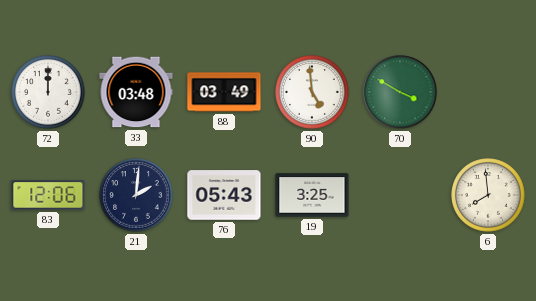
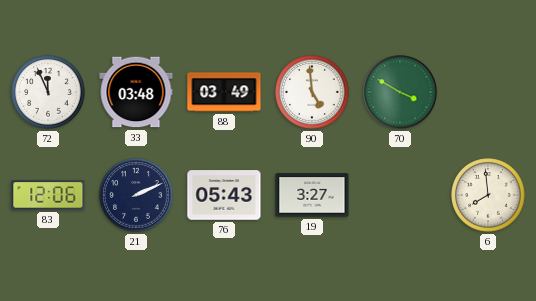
72: 12:00 -> 11:56
21: 2:01 -> 2:11
19: 3:25 -> 3:27
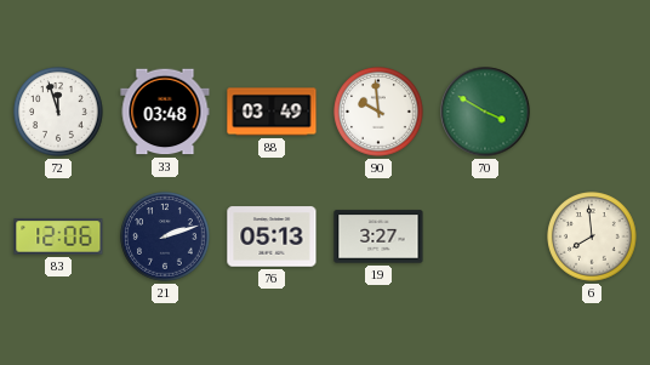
72: 11:56 -> 11:57
90: 4:59 -> 9:59
21: 2:11 -> 2:12
76: 05:43 -> 05:13
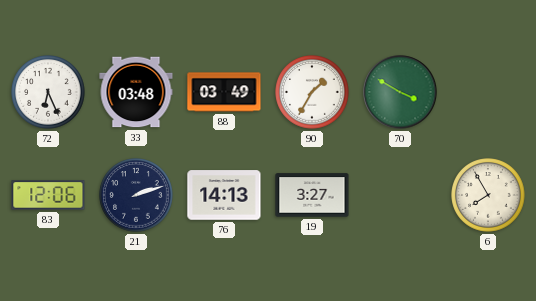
72: 11:57 -> 6:26
90: 9:59 -> 1:35
76: 05:13 -> 14:13
6: 7:59 -> 7:55
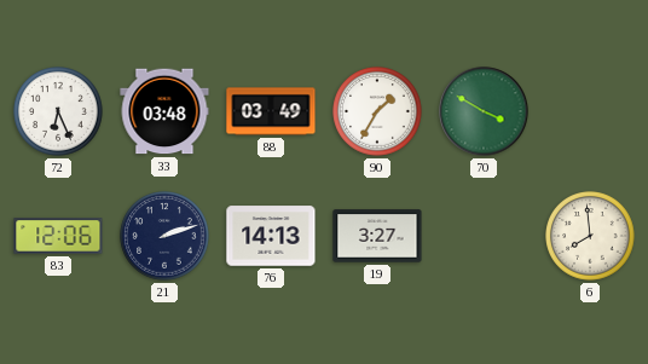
6: 7:55 -> 7:59
